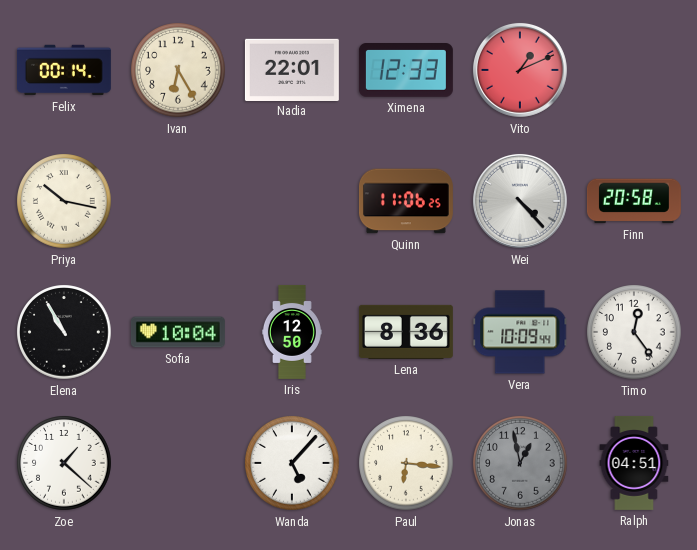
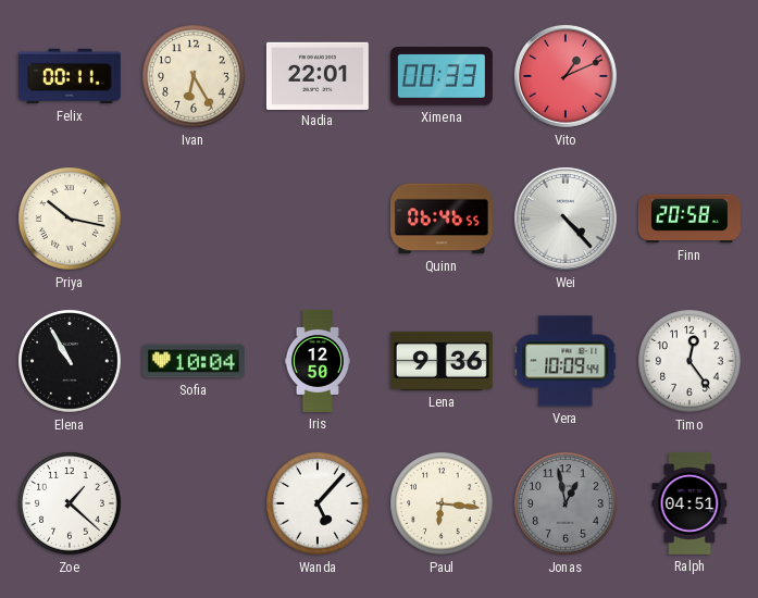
Felix: 00:14 -> 00:11
Ximena: 12:33 -> 00:33
Quinn: 11:06 -> 06:46
Lena: 8:36 -> 9:36
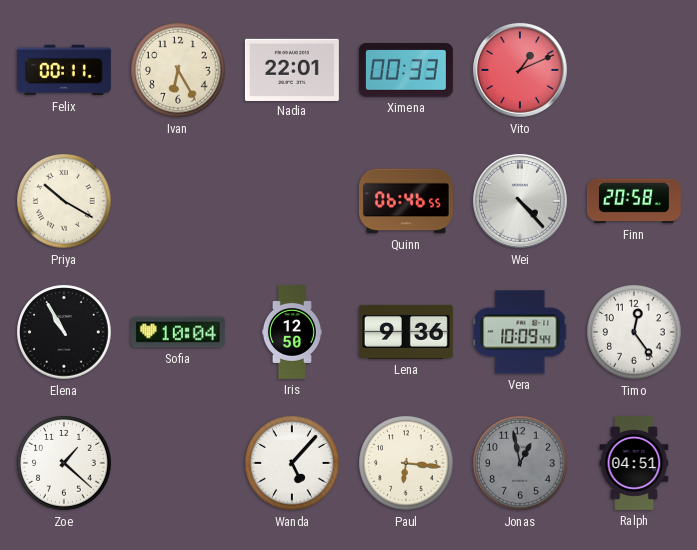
Priya: 10:17 -> 10:20
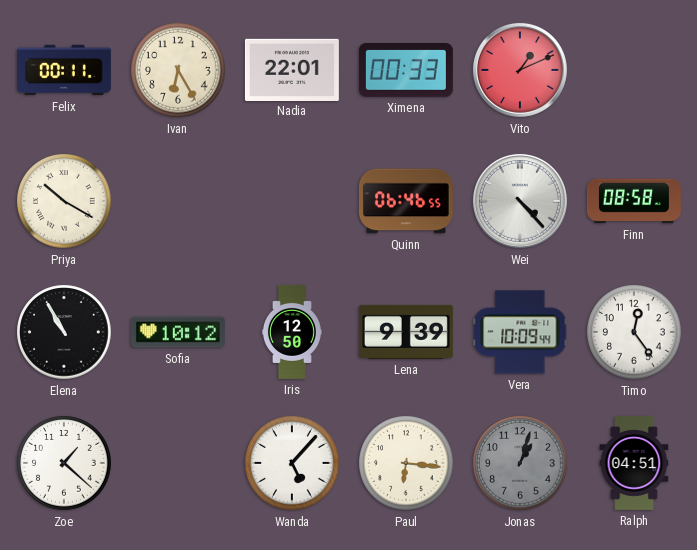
Finn: 20:58 -> 08:58
Sofia: 10:04 -> 10:12
Lena: 9:36 -> 9:39
Jonas: 12:58 -> 1:03
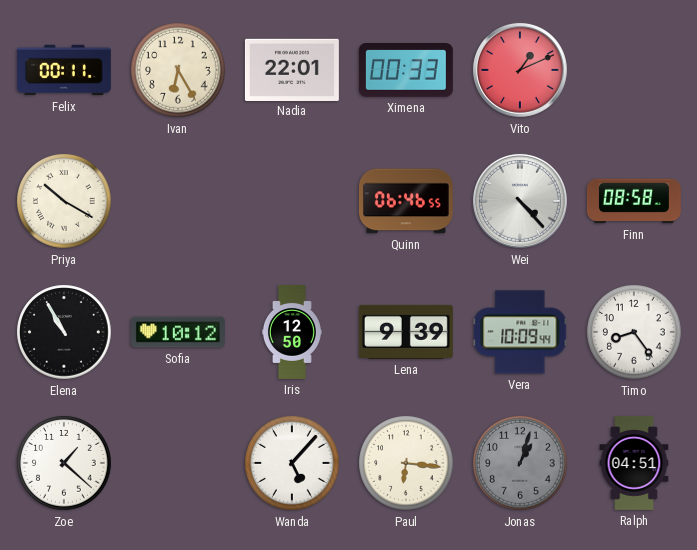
Timo: 12:24 -> 8:24
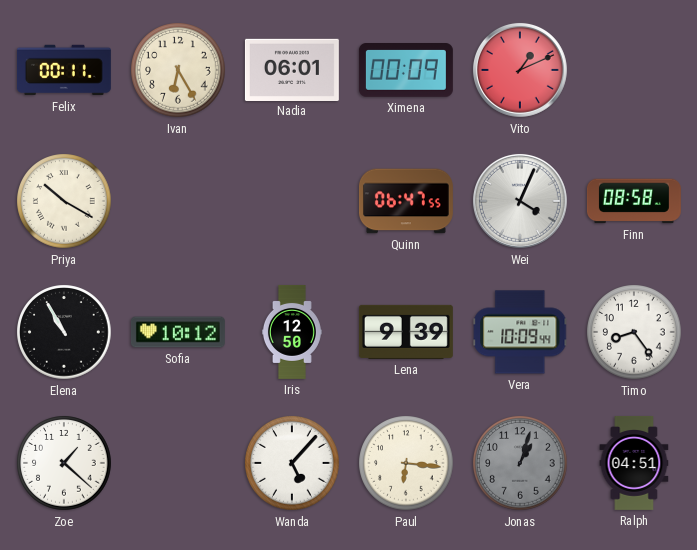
Nadia: 22:01 -> 06:01
Ximena: 00:33 -> 00:09
Quinn: 06:46 -> 06:47
Wei: 4:23 -> 4:04
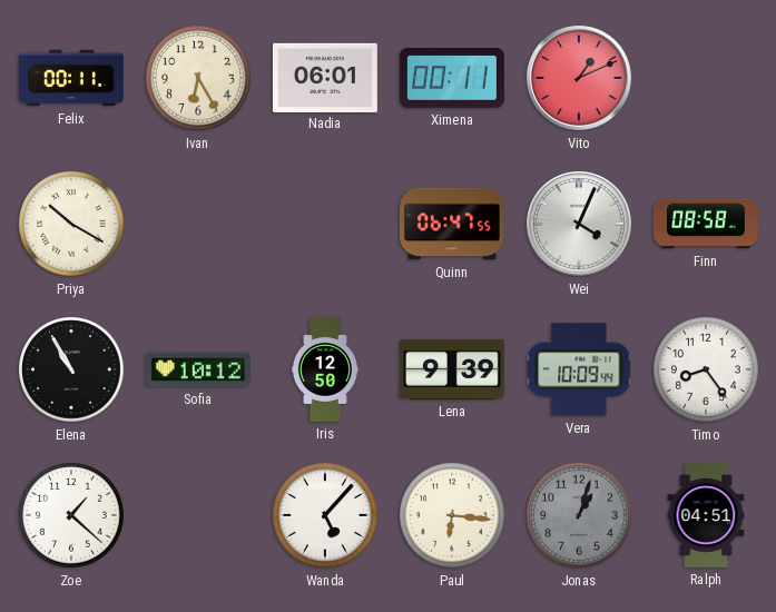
Ximena: 00:09 -> 00:11
